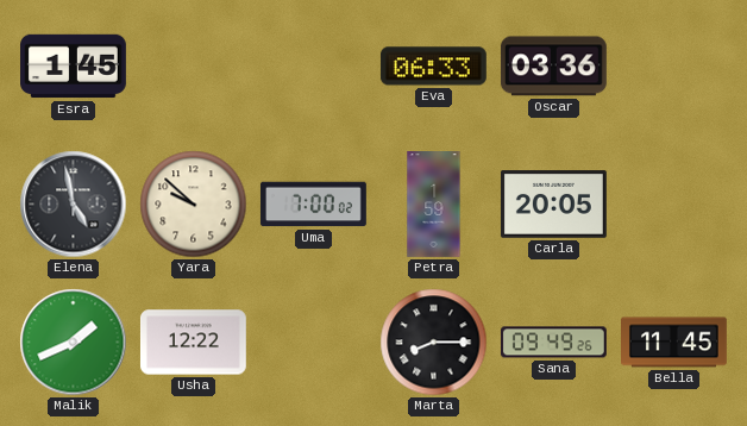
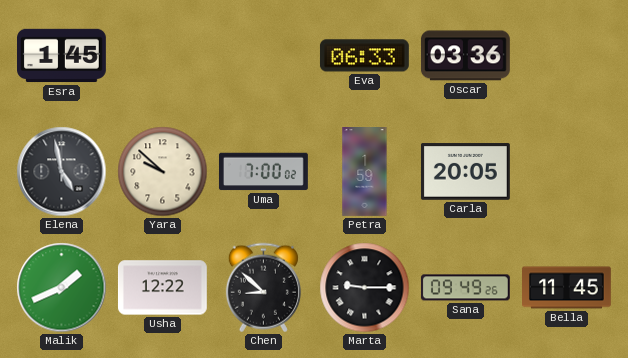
Chen: none -> 8:52
Marta: 8:15 -> 9:15
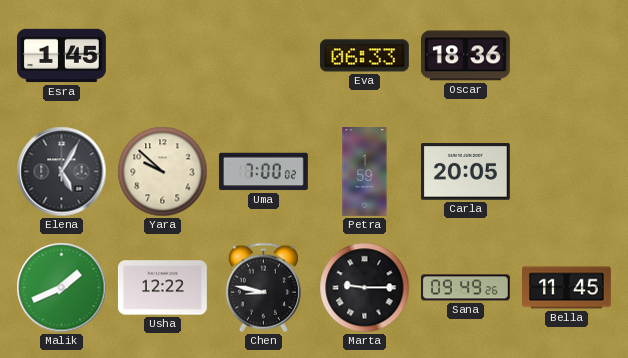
Oscar: 03:36 -> 18:36
Elena: 4:58 -> 5:05
Chen: 8:52 -> 8:47
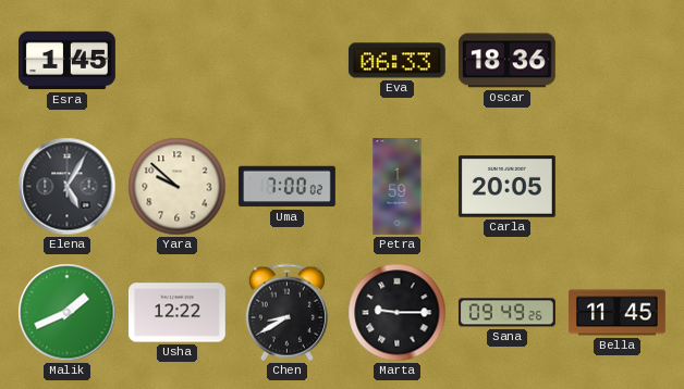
Chen: 8:47 -> 8:40
